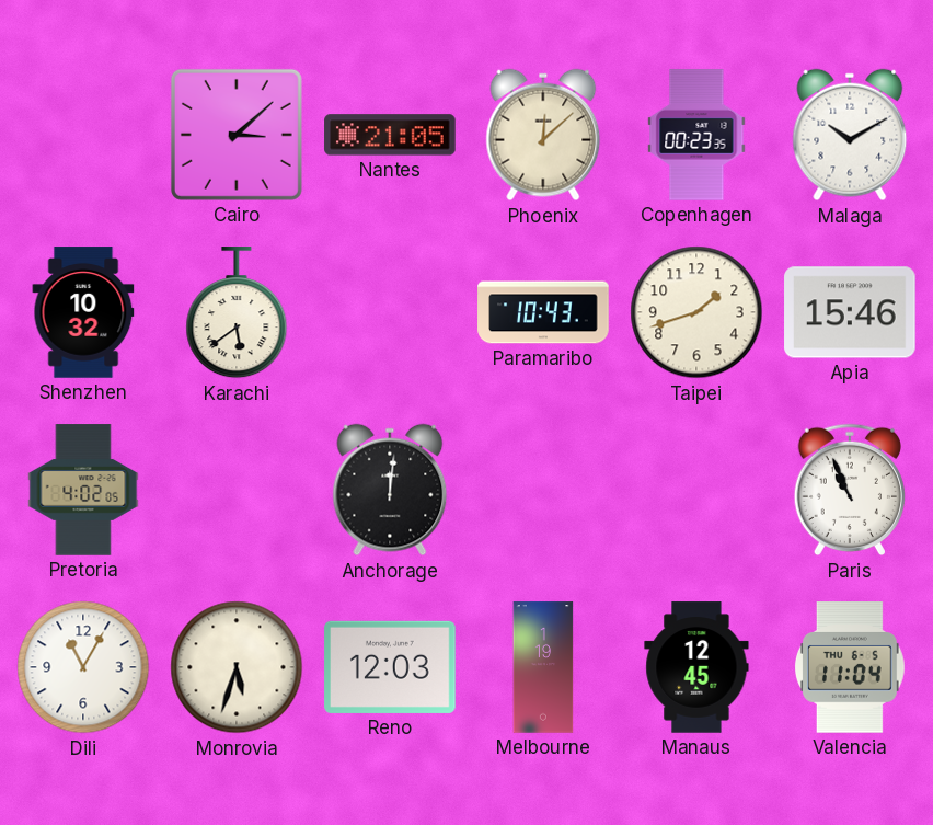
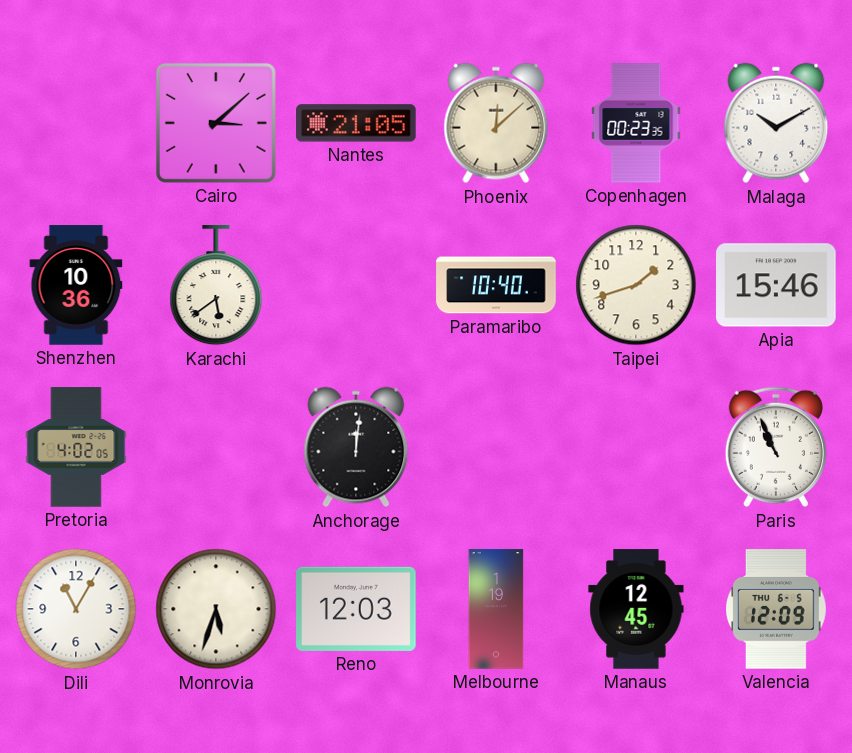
Shenzhen: 10:32 -> 10:36
Paramaribo: 10:43 -> 10:40
Valencia: 11:04 -> 12:09
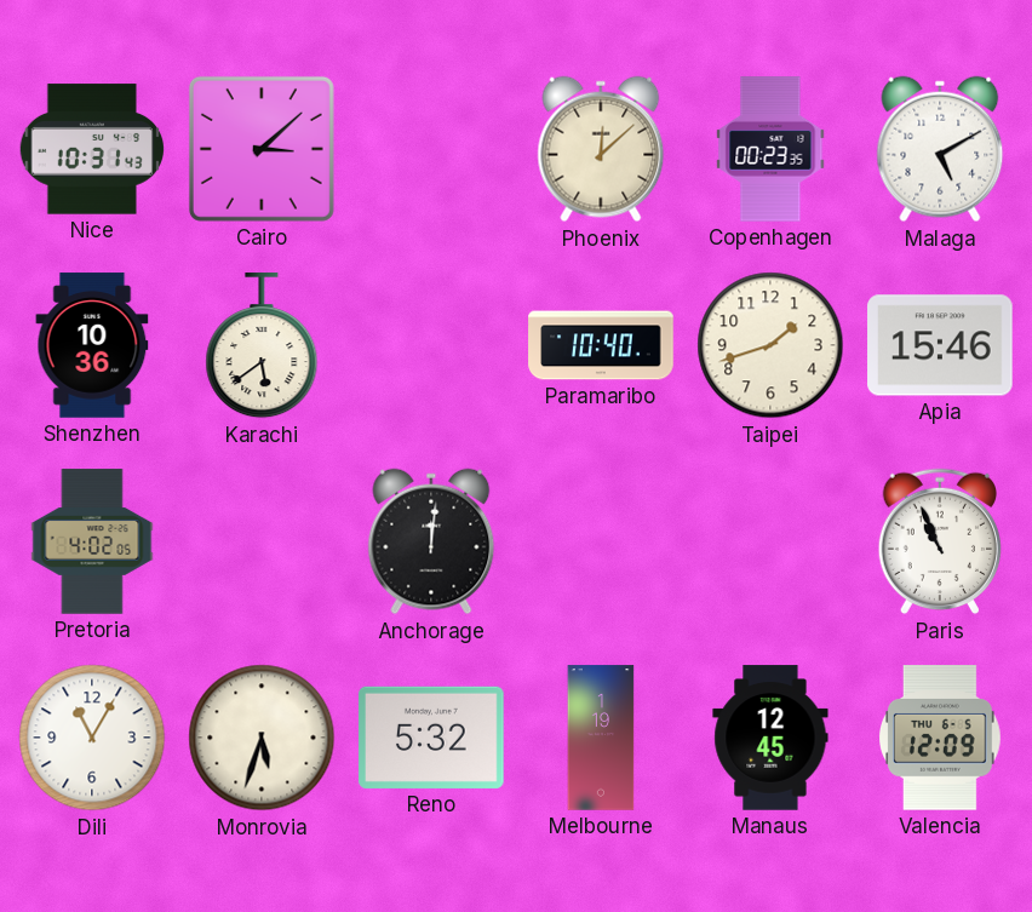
Nice: none -> 10:31
Nantes: 21:05 -> none
Malaga: 10:10 -> 5:10
Reno: 12:03 -> 5:32
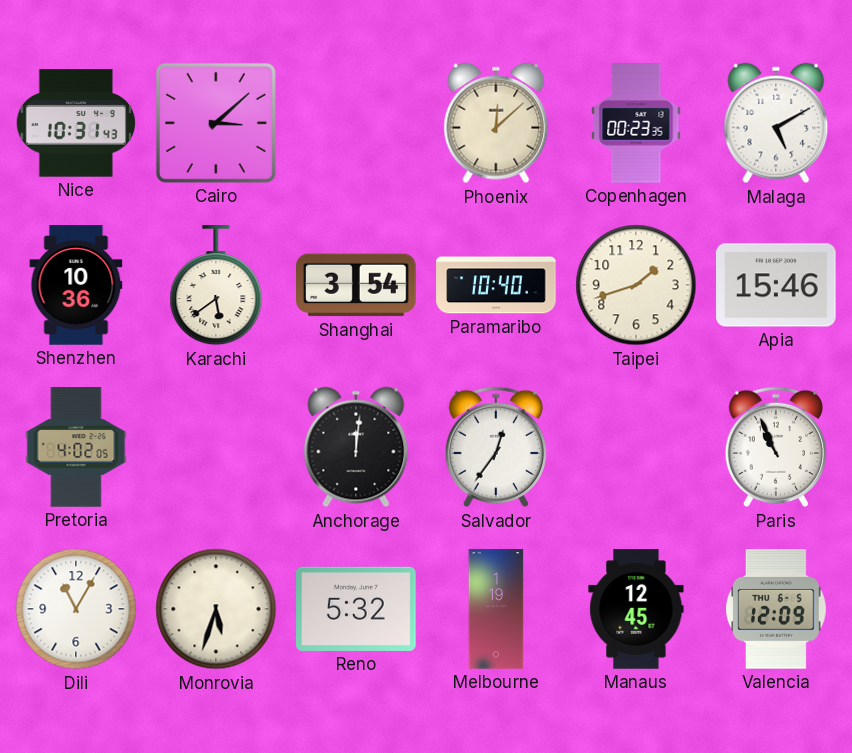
Shanghai: none -> 3:54
Salvador: none -> 12:36
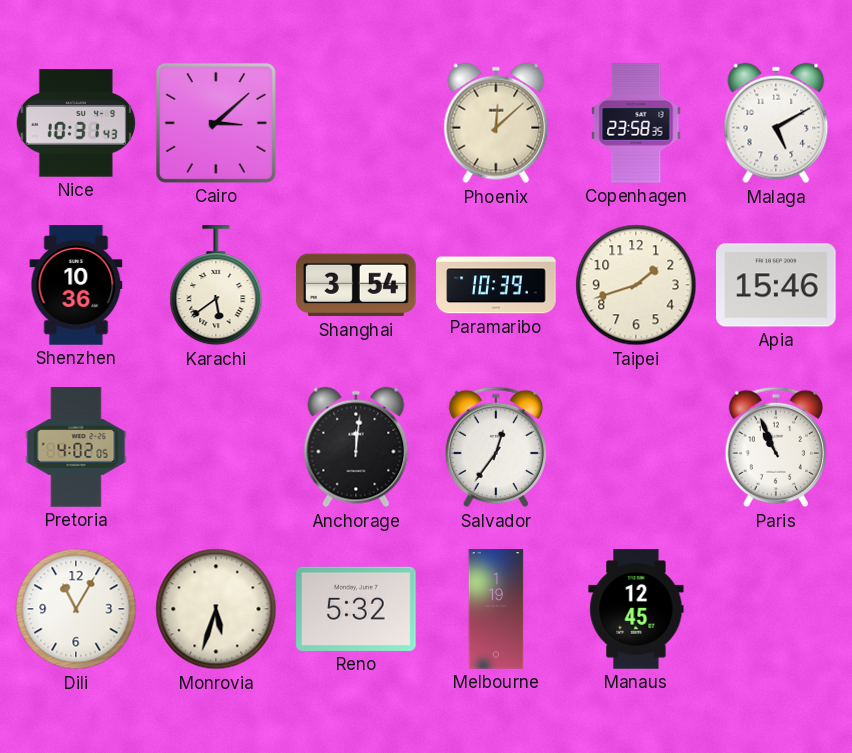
Copenhagen: 00:23 -> 23:58
Paramaribo: 10:40 -> 10:39
Valencia: 12:09 -> none
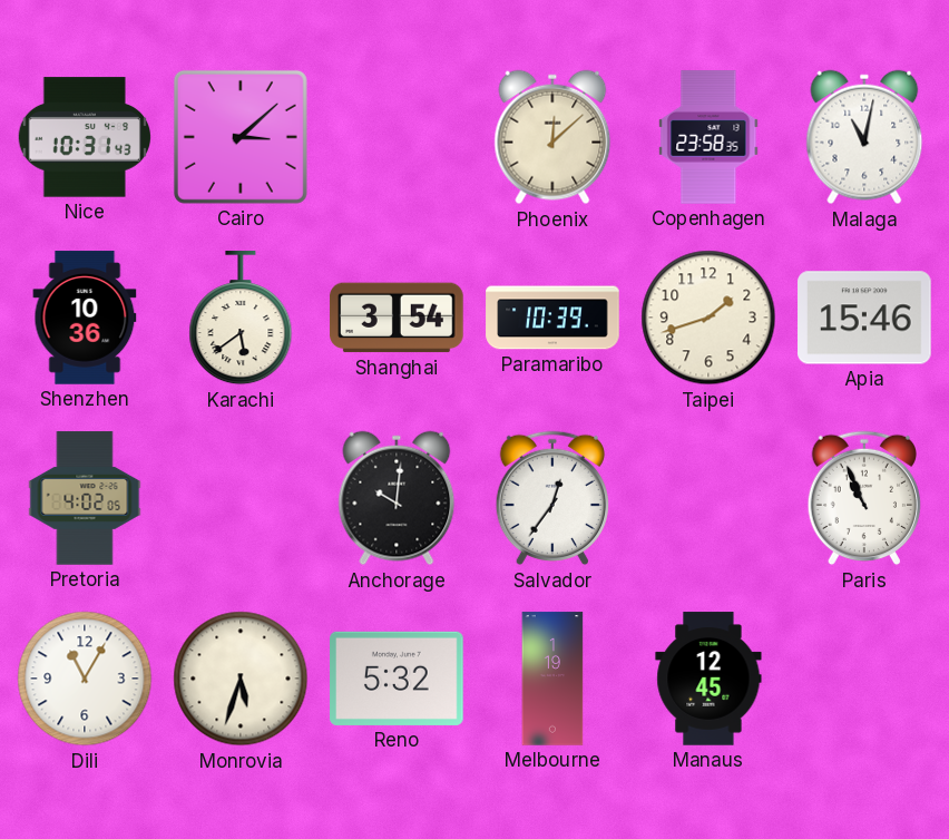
Malaga: 5:10 -> 11:02
Anchorage: 12:01 -> 10:01
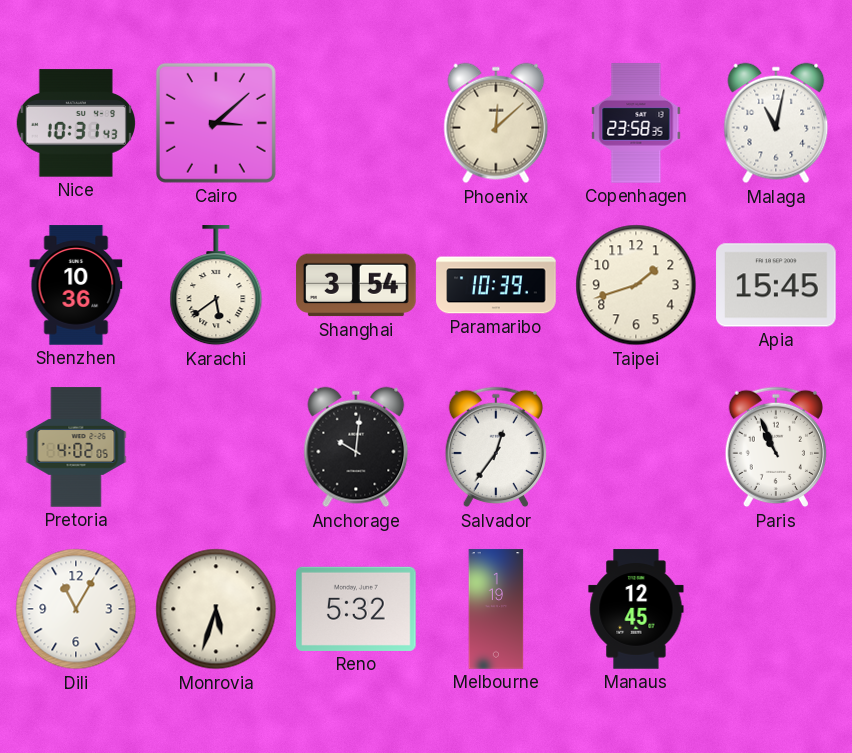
Apia: 15:46 -> 15:45
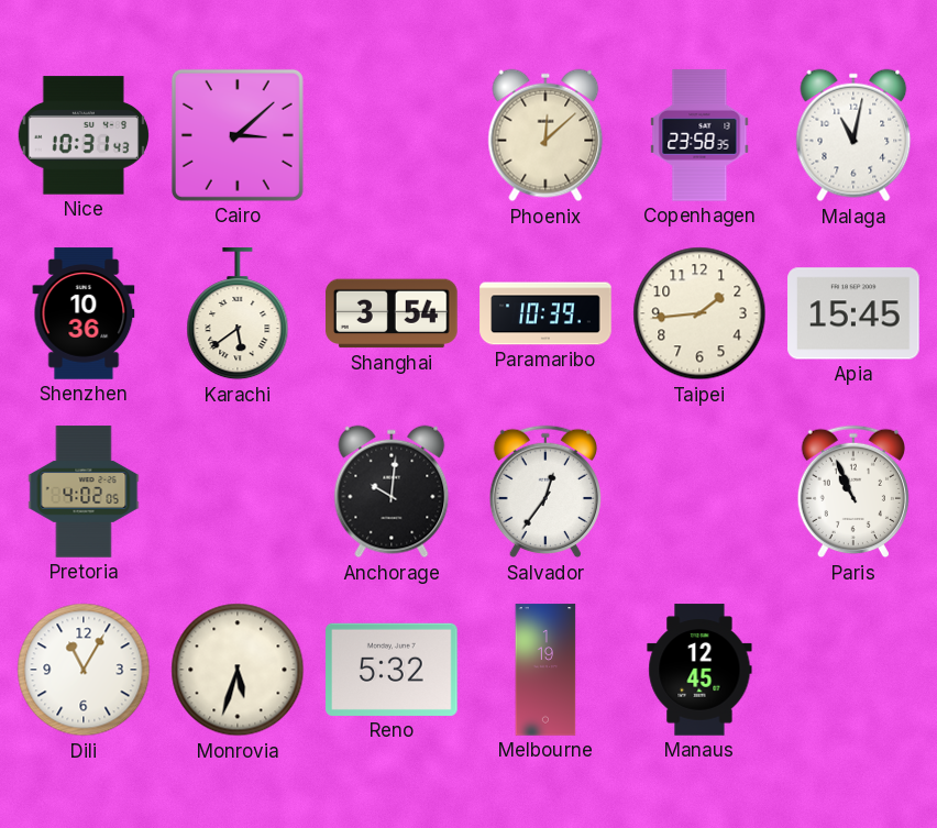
Taipei: 1:42 -> 1:44
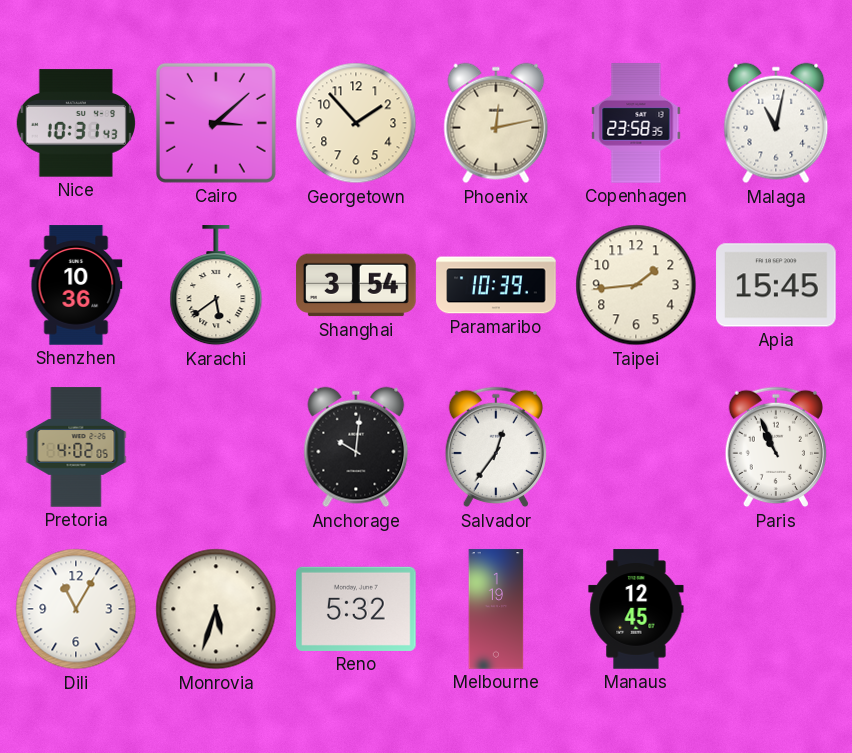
Georgetown: none -> 1:53
Phoenix: 12:08 -> 12:13
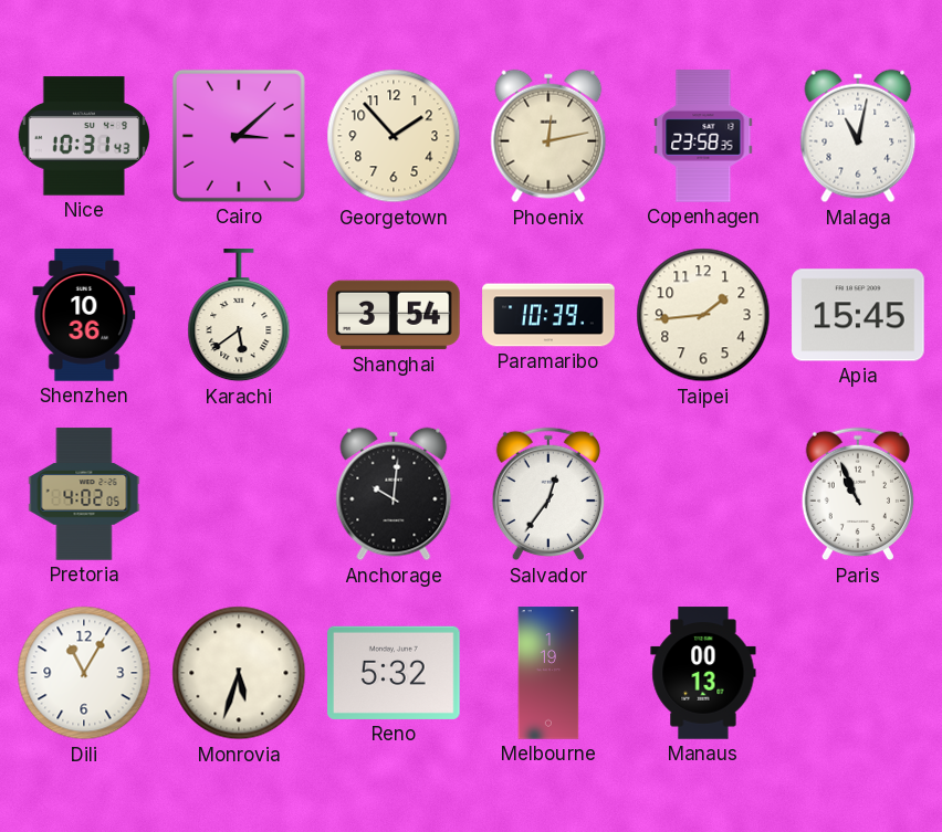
Manaus: 12:45 -> 00:13
